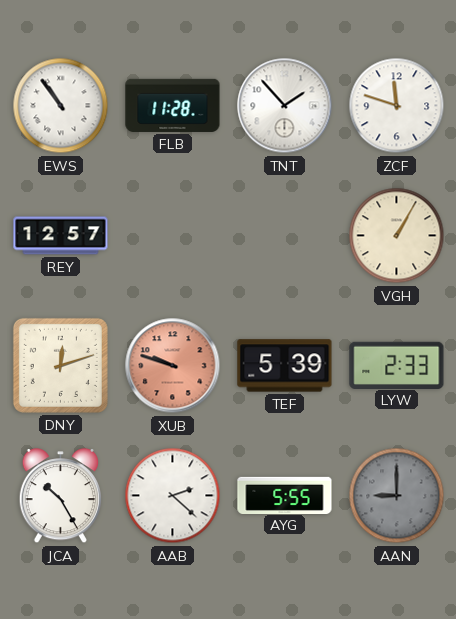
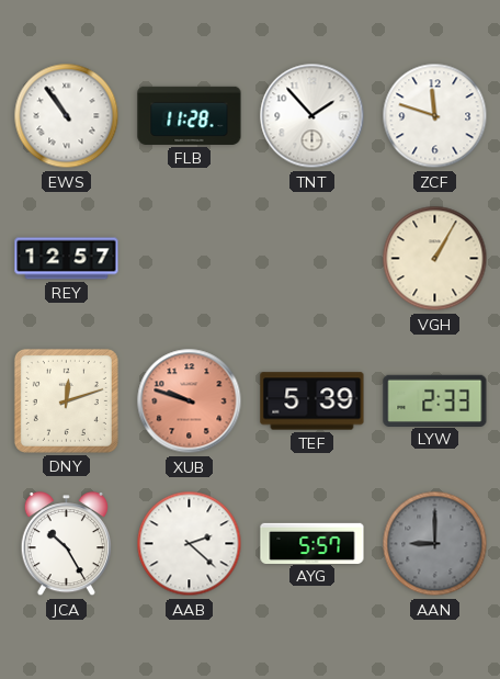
AYG: 5:55 -> 5:57
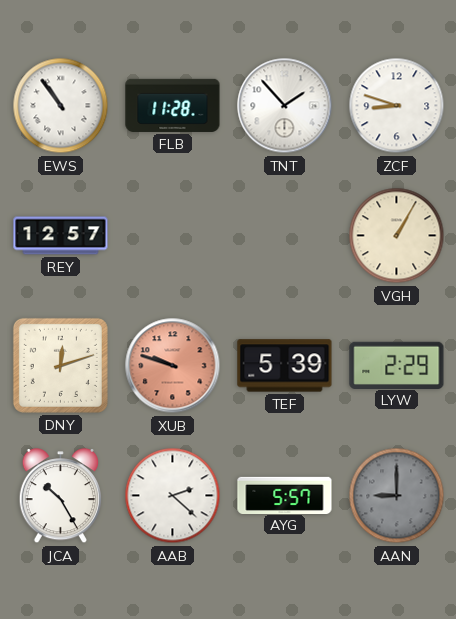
ZCF: 11:48 -> 8:48
LYW: 2:33 -> 2:29
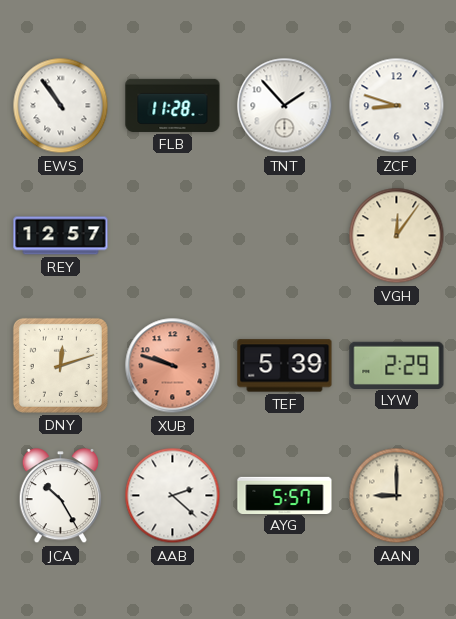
VGH: 1:05 -> 12:06
AAN dial: grey -> cream
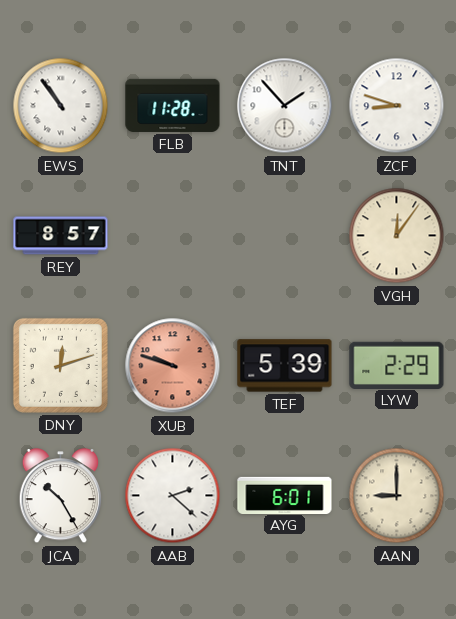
REY: 12:57 -> 8:57
AYG: 5:57 -> 6:01
